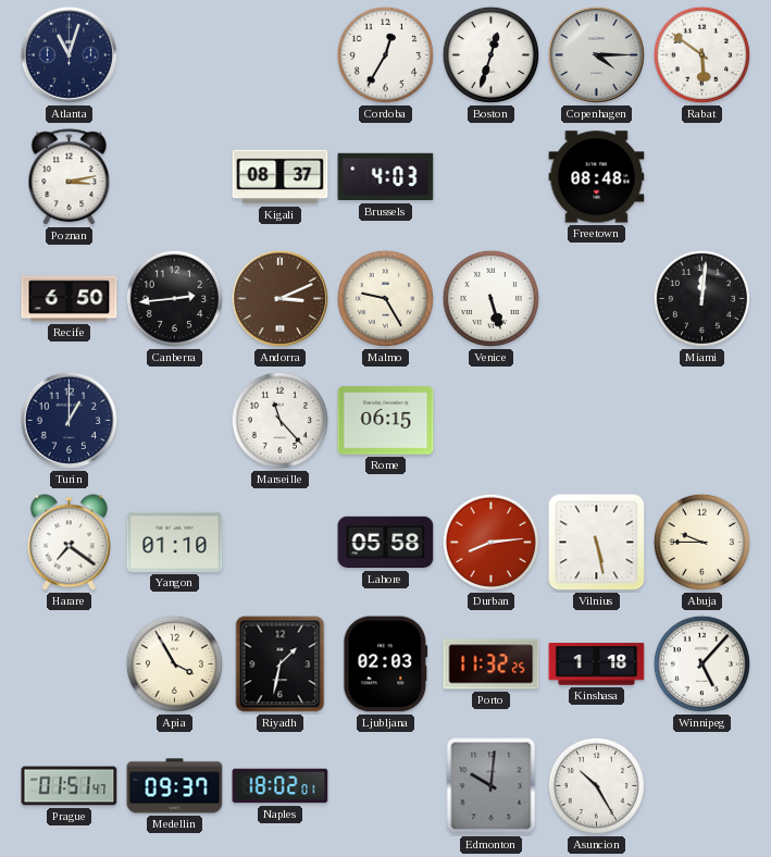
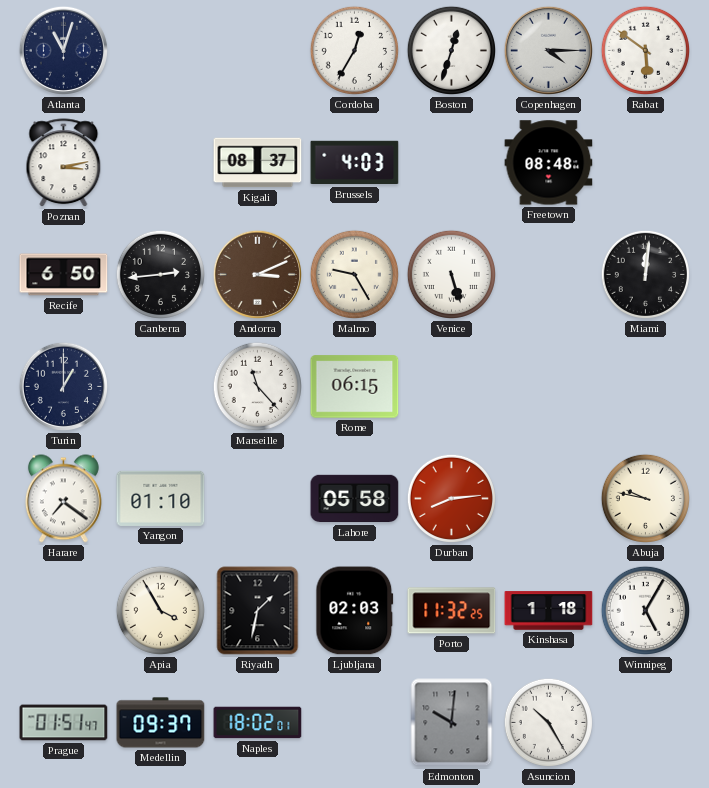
Vilnius: 5:28 -> none
Abuja: 9:45 -> 9:47
Winnipeg: 5:07 -> 5:05
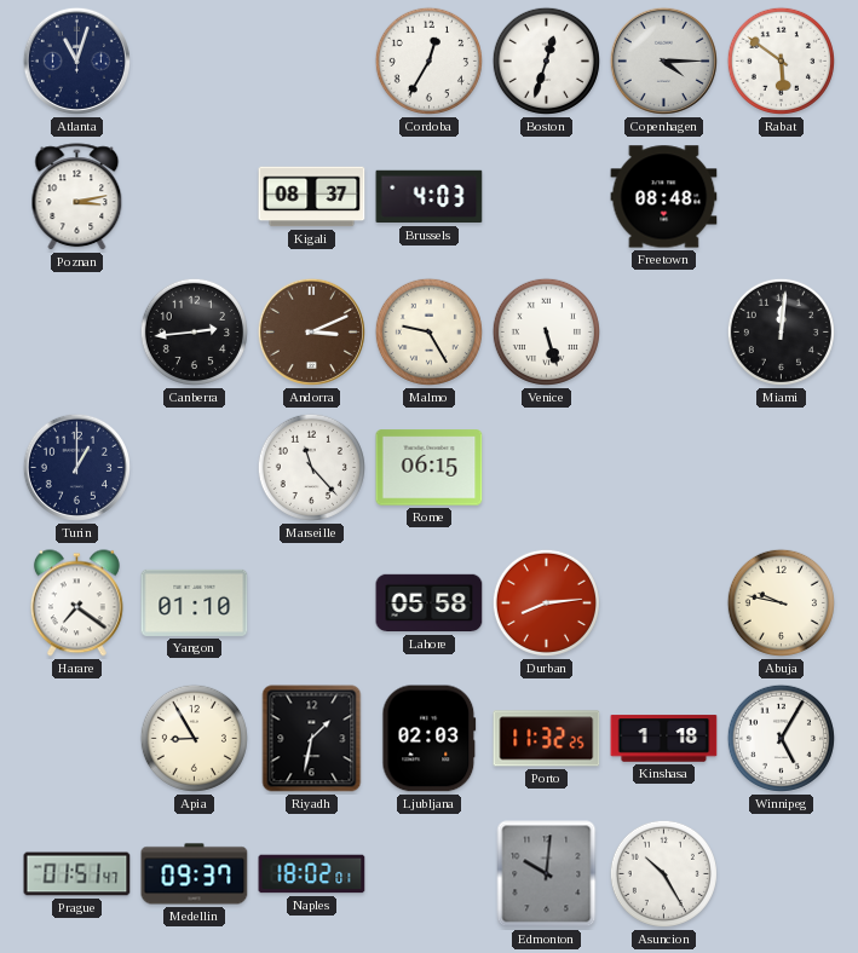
Recife: 6:50 -> none
Apia: 3:55 -> 8:55
